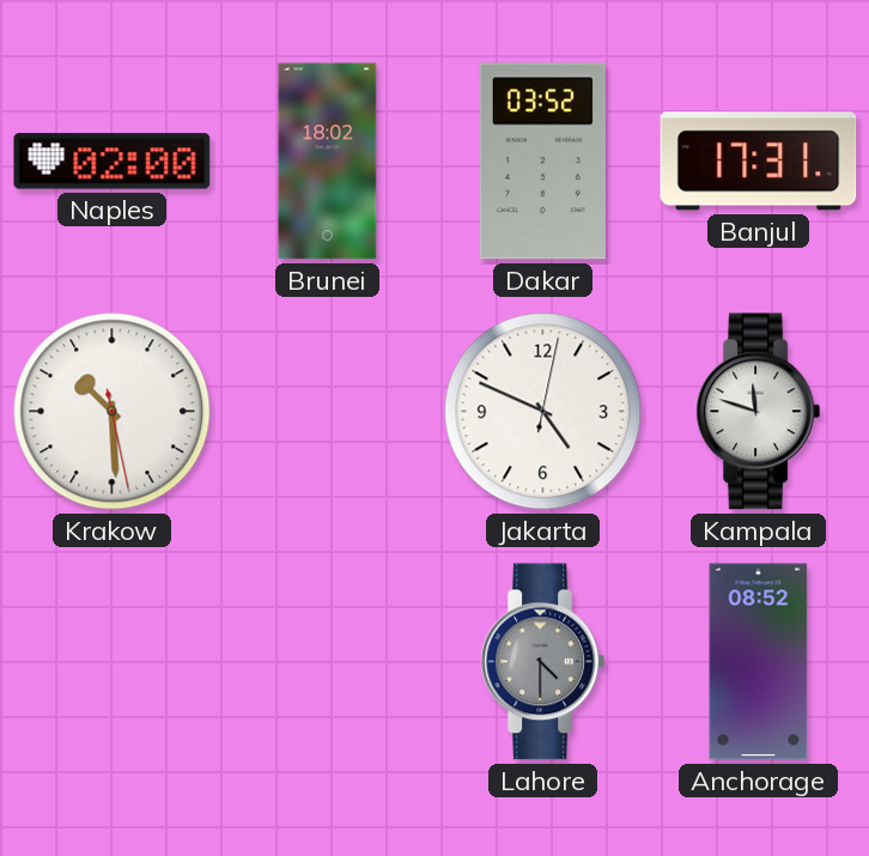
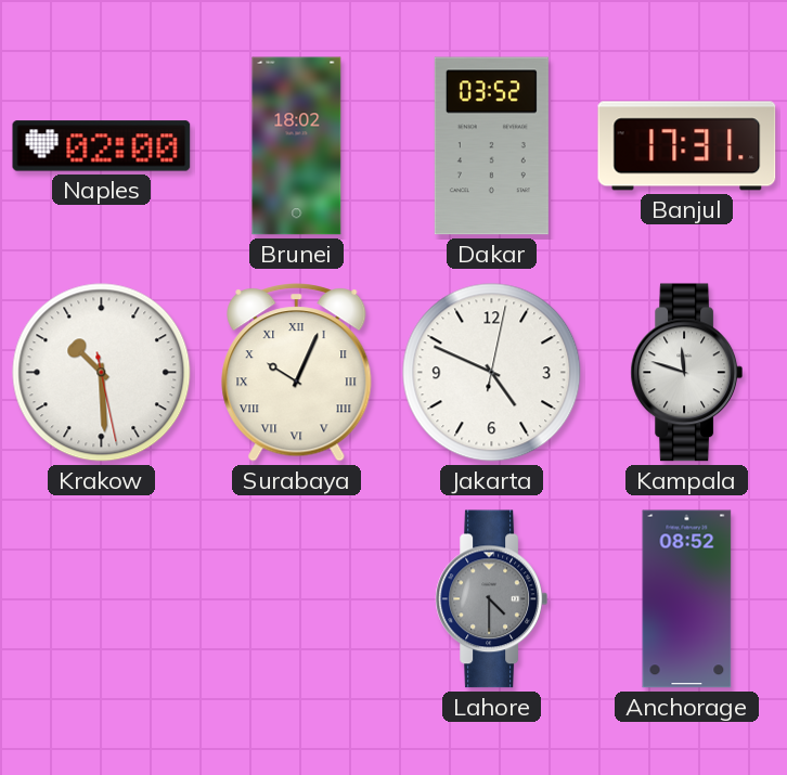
Surabaya: none -> 10:04
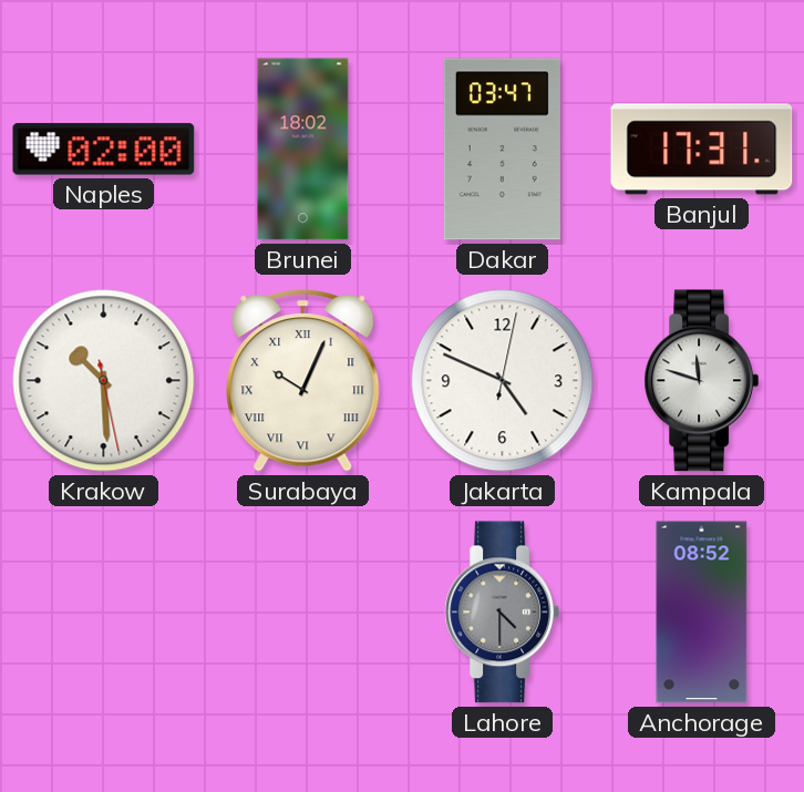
Dakar: 03:52 -> 03:47
